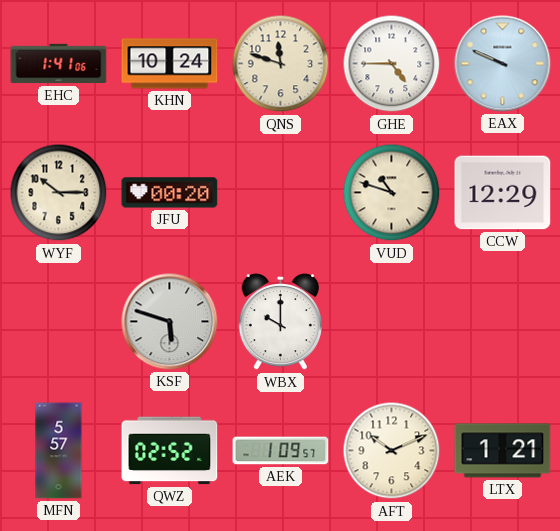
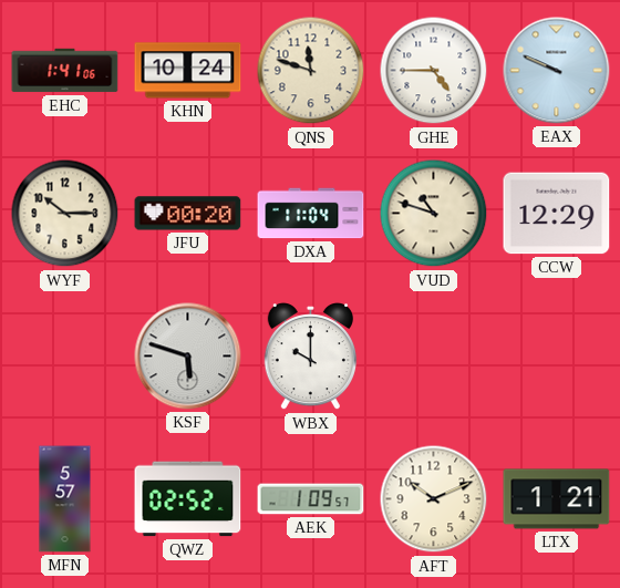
DXA: none -> 11:04
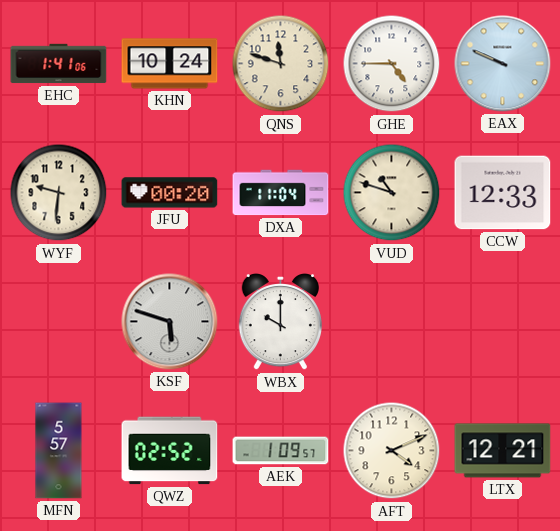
WYF: 10:15 -> 9:31
CCW: 12:29 -> 12:33
AFT: 10:11 -> 4:11
LTX: 1:21 -> 12:21
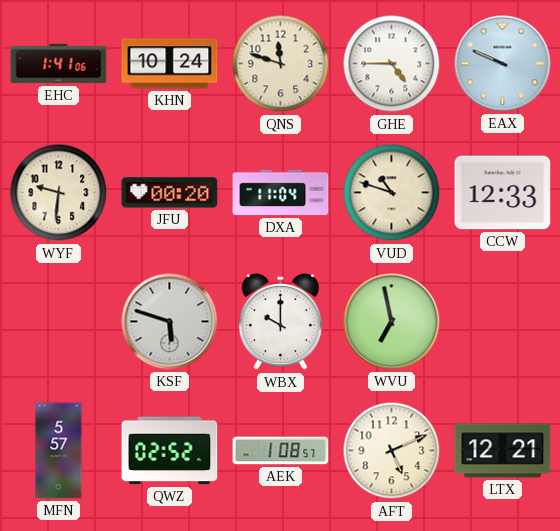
WVU: none -> 6:58
AEK: 1:09 -> 1:08
AFT: 4:11 -> 5:11
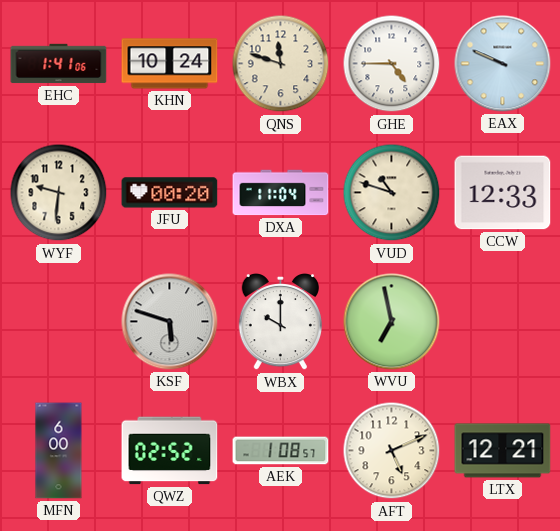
MFN: 5:57 -> 6:00
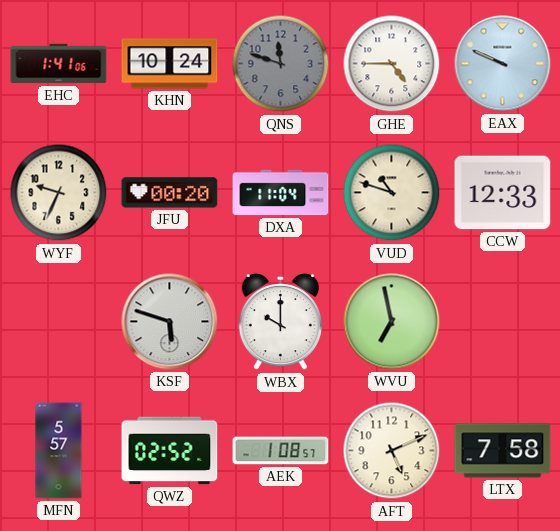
QNS dial: cream -> grey
WYF: 9:31 -> 9:34
MFN: 6:00 -> 5:57
LTX: 12:21 -> 7:58
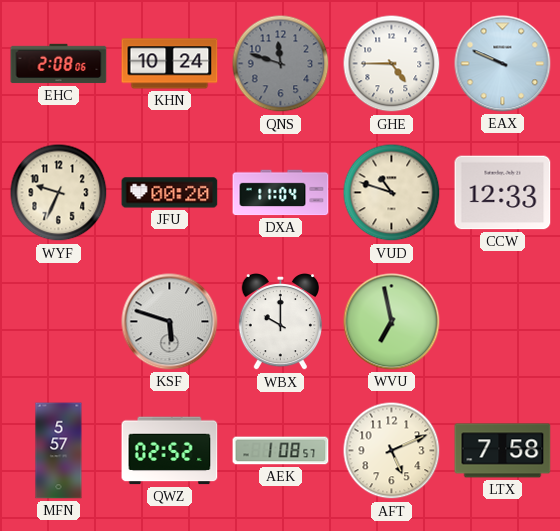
EHC: 1:41 -> 2:08
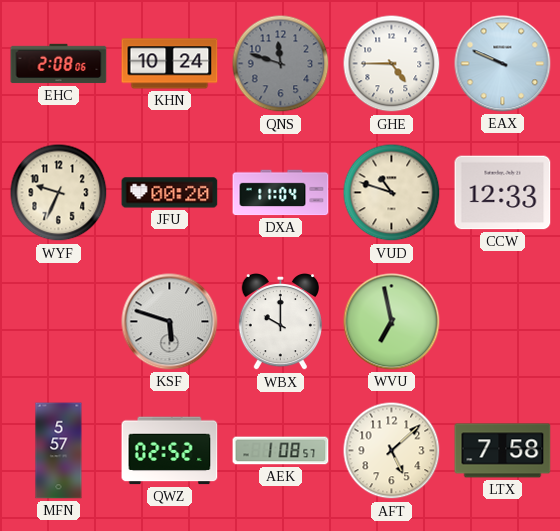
AFT: 5:11 -> 5:08
